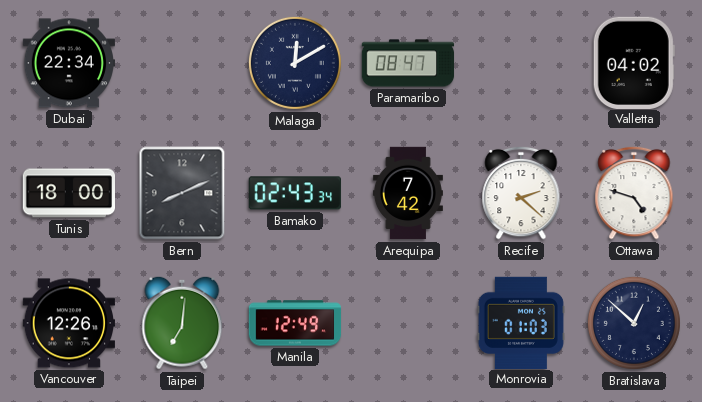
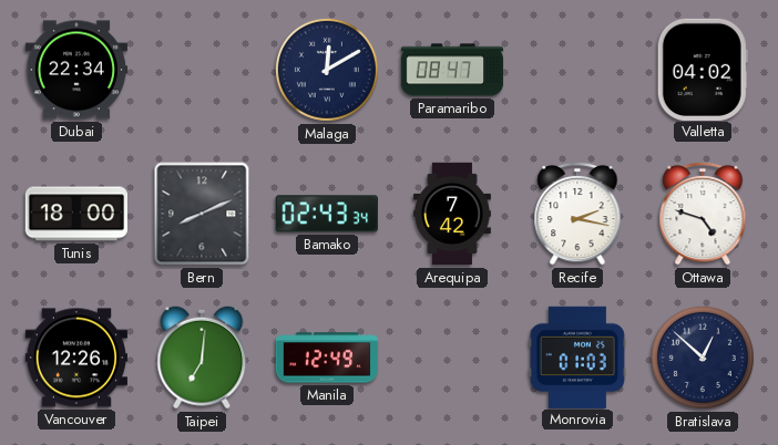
Recife: 2:22 -> 2:17
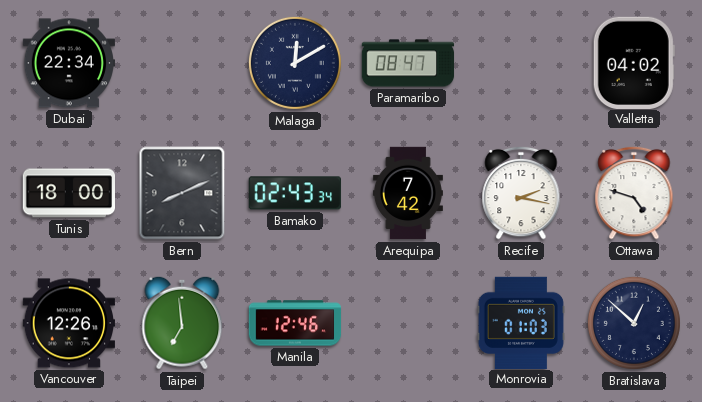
Taipei: 7:01 -> 6:59
Manila: 12:49 -> 12:46
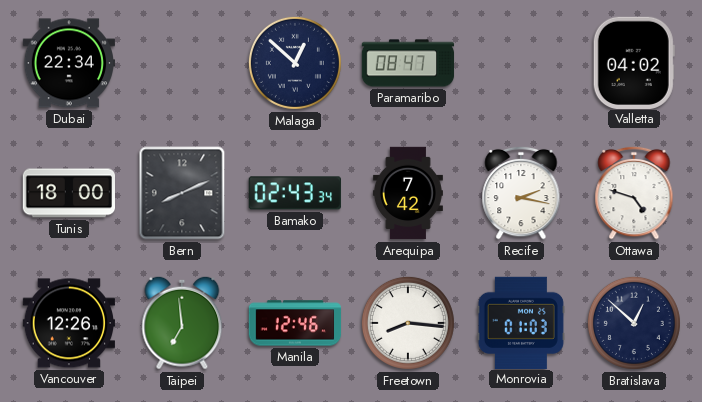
Malaga: 12:10 -> 12:52
Freetown: none -> 8:16
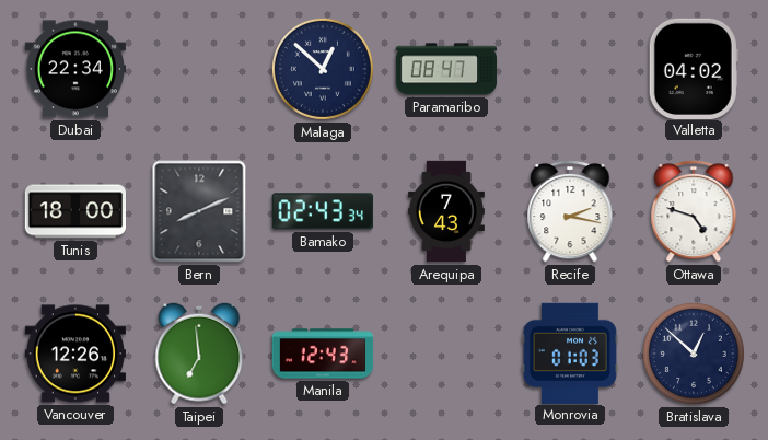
Arequipa: 7:42 -> 7:43
Manila: 12:46 -> 12:43
Freetown: 8:16 -> none
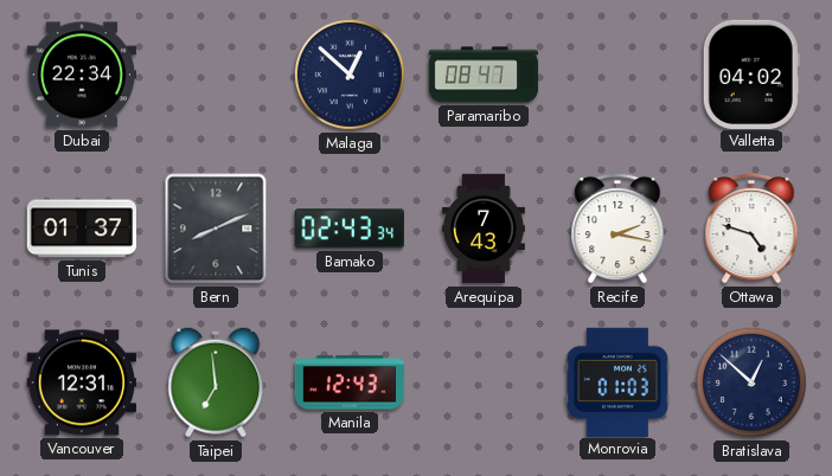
Tunis: 18:00 -> 01:37
Vancouver: 12:26 -> 12:31
